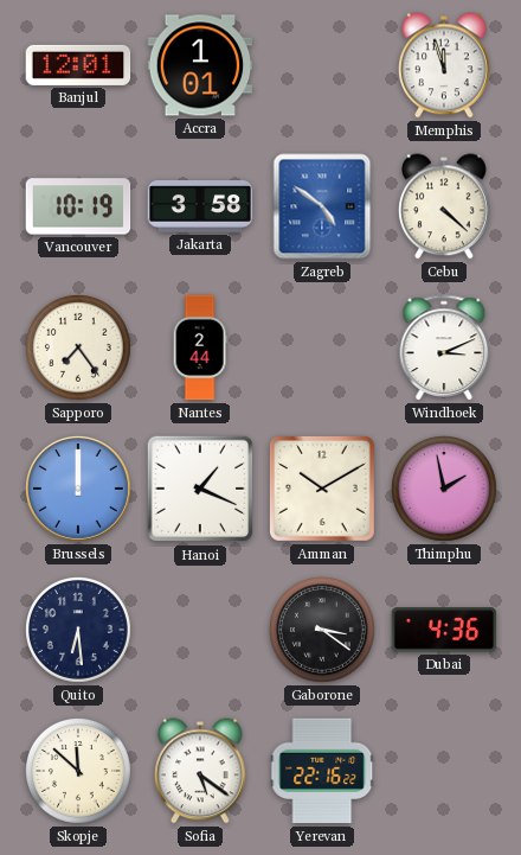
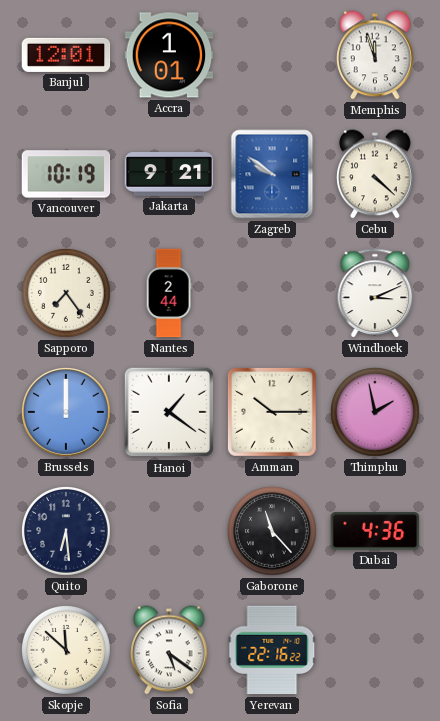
Jakarta: 3:58 -> 9:21
Zagreb: 4:51 -> 9:51
Hanoi: 1:19 -> 1:21
Amman: 10:10 -> 10:15
Gaborone: 3:21 -> 11:23
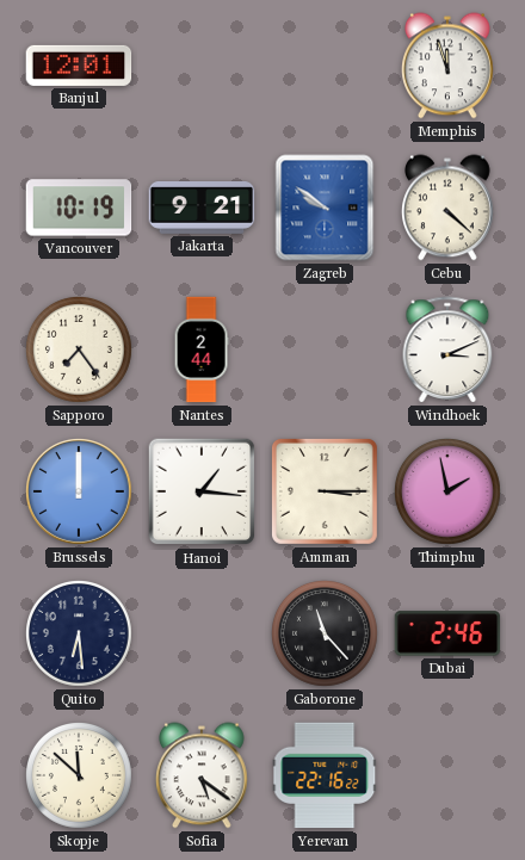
Accra: 1:01 -> none
Hanoi: 1:21 -> 1:16
Amman: 10:15 -> 3:15
Dubai: 4:36 -> 2:46
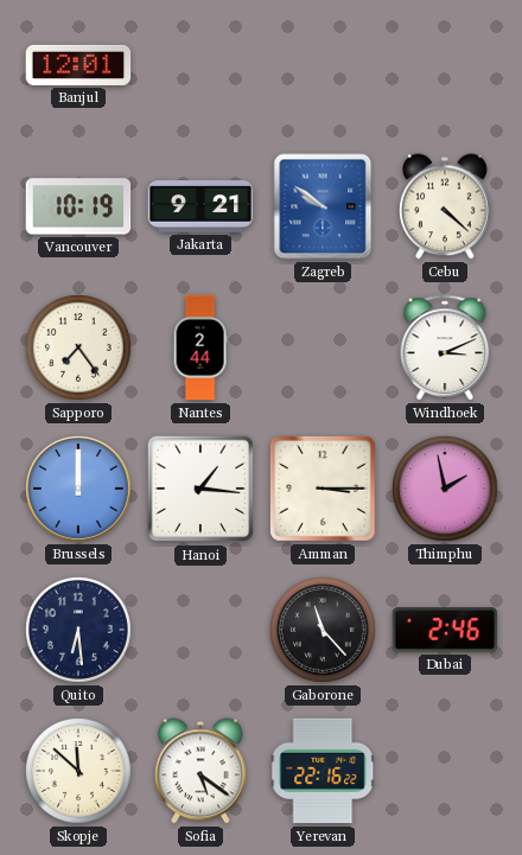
Memphis: 11:57 -> none
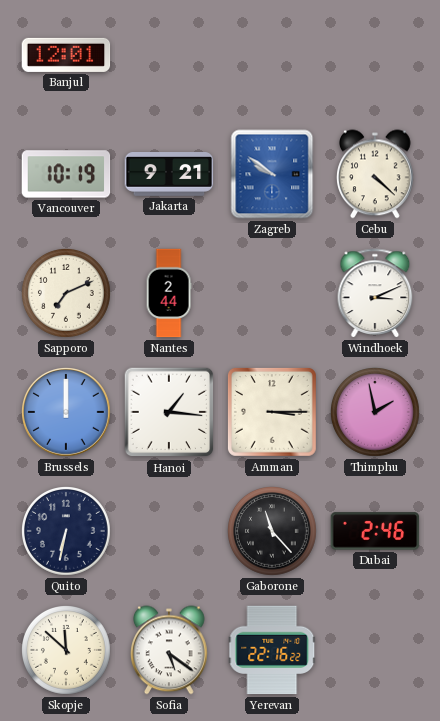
Sapporo: 7:24 -> 7:11
Quito: 6:29 -> 6:32
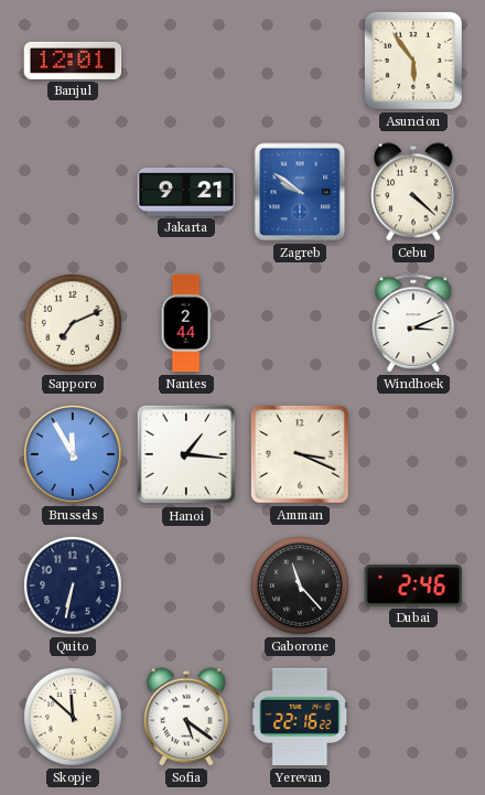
Asuncion: none -> 5:54
Vancouver: 10:19 -> none
Brussels: 12:00 -> 11:55
Amman: 3:15 -> 3:19
Thimphu: 1:58 -> none
